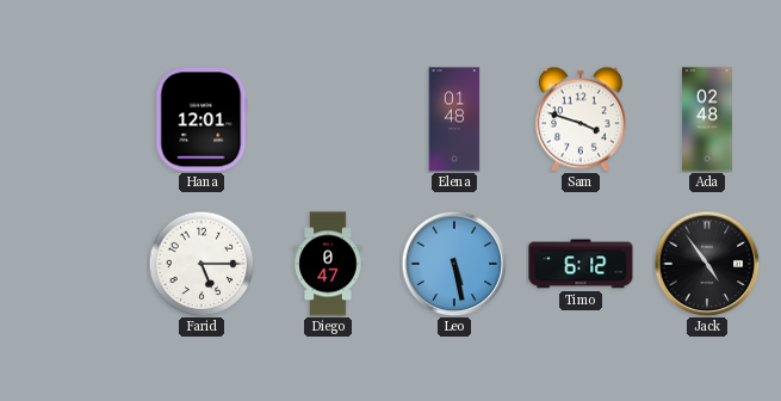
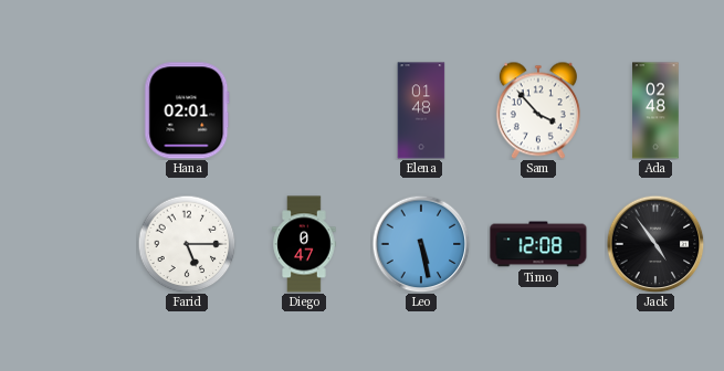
Hana: 12:01 -> 02:01
Sam: 3:48 -> 3:53
Timo: 6:12 -> 12:08
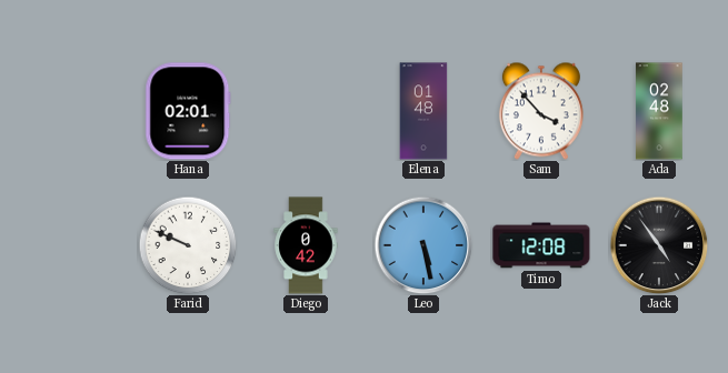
Farid: 5:15 -> 9:49
Diego: 0:47 -> 0:42
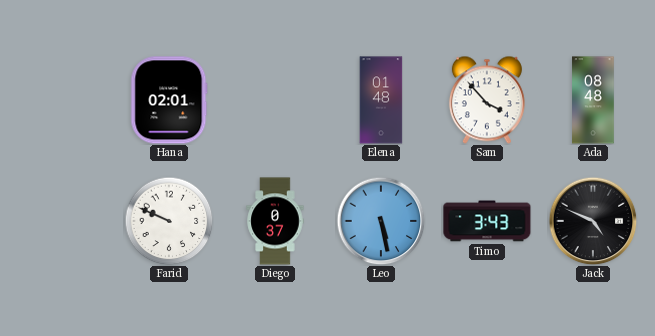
Ada: 02:48 -> 08:48
Diego: 0:42 -> 0:37
Timo: 12:08 -> 3:43
Jack: 4:54 -> 4:49
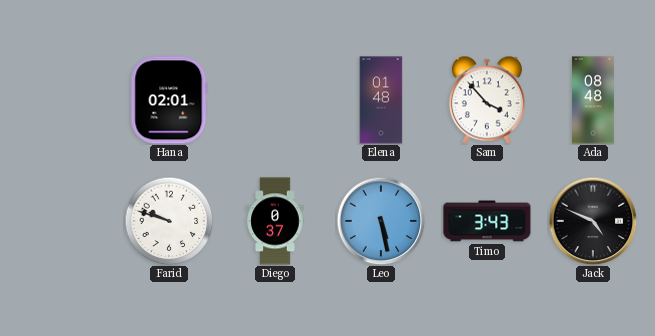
Farid: 9:49 -> 9:48
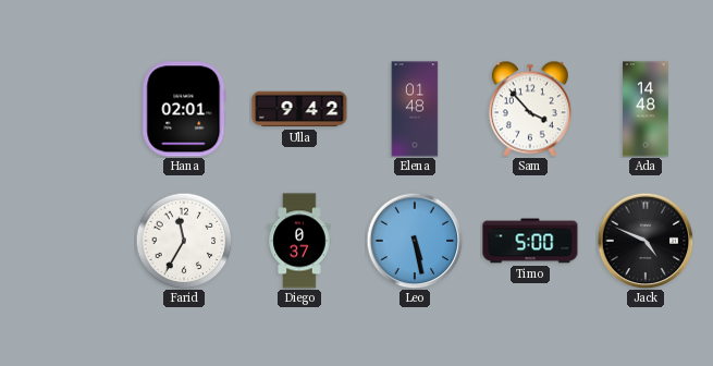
Ulla: none -> 9:42
Ada: 08:48 -> 14:48
Farid: 9:48 -> 11:35
Timo: 3:43 -> 5:00
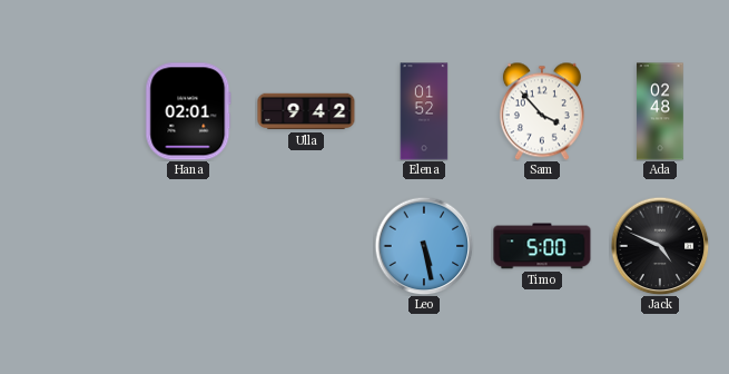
Elena: 01:48 -> 01:52
Ada: 14:48 -> 02:48
Farid: 11:35 -> none
Diego: 0:37 -> none
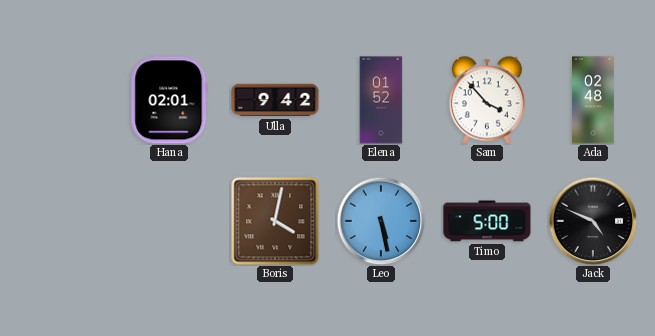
Boris: none -> 4:02
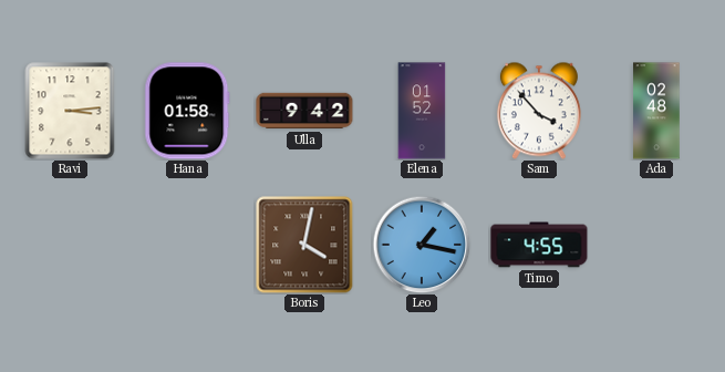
Ravi: none -> 3:14
Hana: 02:01 -> 01:58
Leo: 5:28 -> 1:17
Timo: 5:00 -> 4:55
Jack: 4:49 -> none
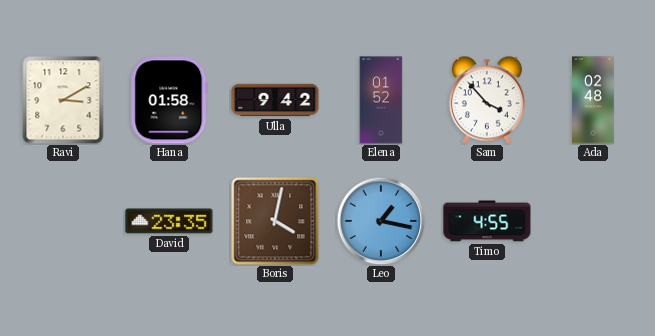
Ravi: 3:14 -> 3:10
David: none -> 23:35
